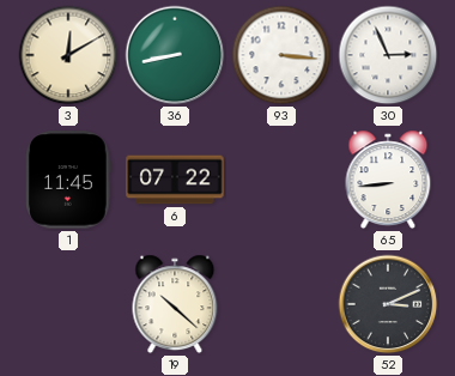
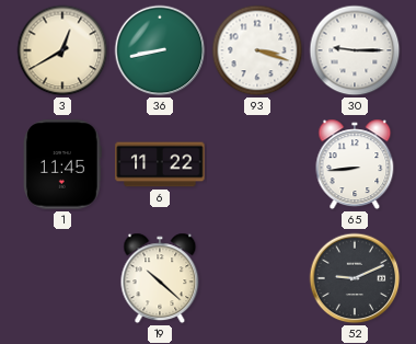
3: 12:10 -> 12:40
93: 3:16 -> 3:18
30: 2:56 -> 9:15
6: 07:22 -> 11:22
52: 3:11 -> 9:11
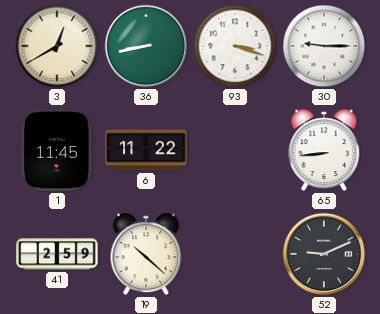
41: none -> 2:59
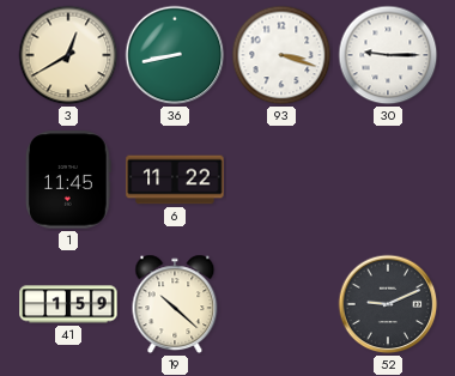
65: 8:44 -> none
41: 2:59 -> 1:59
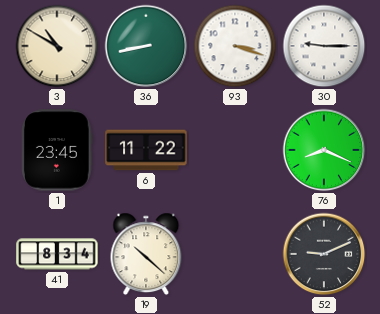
3: 12:40 -> 10:50
1: 11:45 -> 23:45
76: none -> 8:19
41: 1:59 -> 8:34
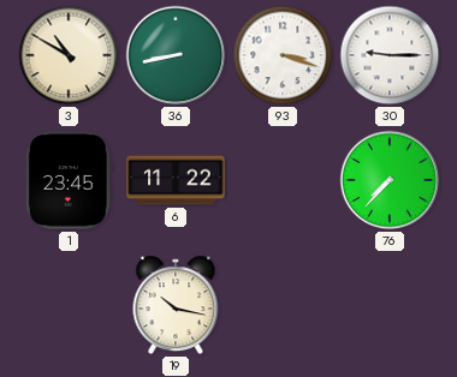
76: 8:19 -> 7:37
41: 8:34 -> none
19: 10:22 -> 10:17
52: 9:11 -> none
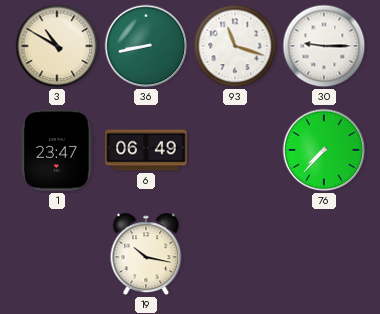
93: 3:18 -> 11:18
1: 23:45 -> 23:47
6: 11:22 -> 06:49
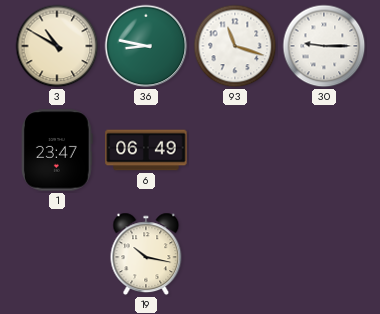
36: 8:43 -> 8:47
76: 7:37 -> none
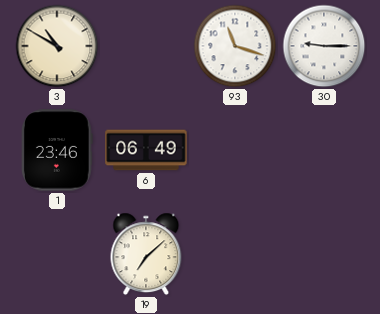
36: 8:47 -> none
1: 23:47 -> 23:46
19: 10:17 -> 7:08
